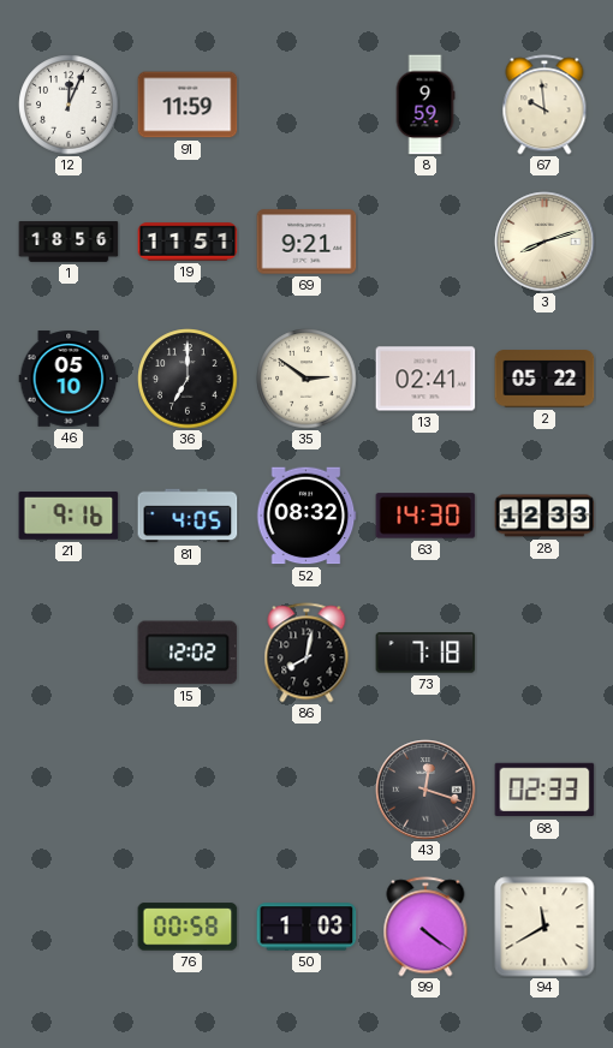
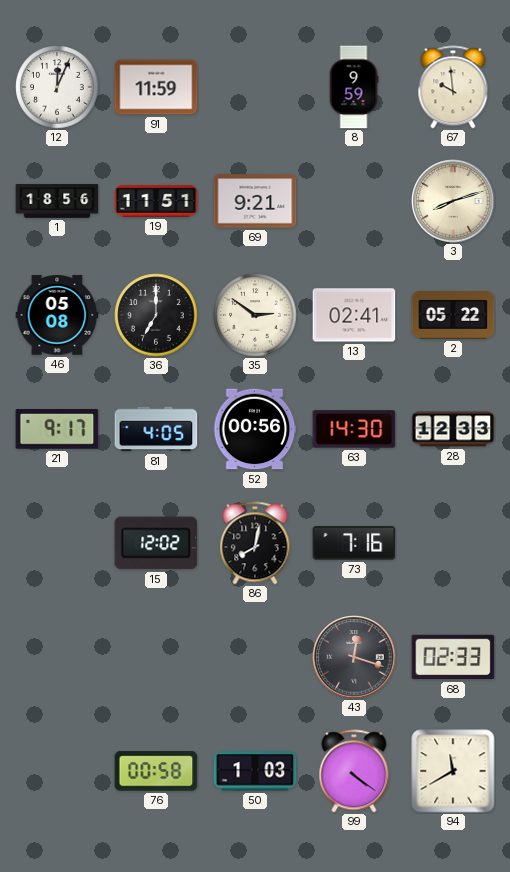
46: 05:10 -> 05:08
21: 9:16 -> 9:17
52: 08:32 -> 00:56
73: 7:18 -> 7:16
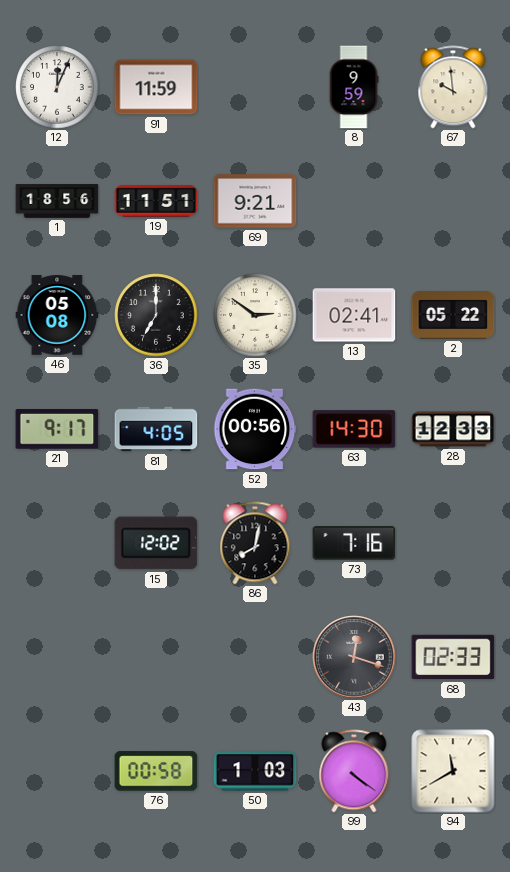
3: 8:12 -> none
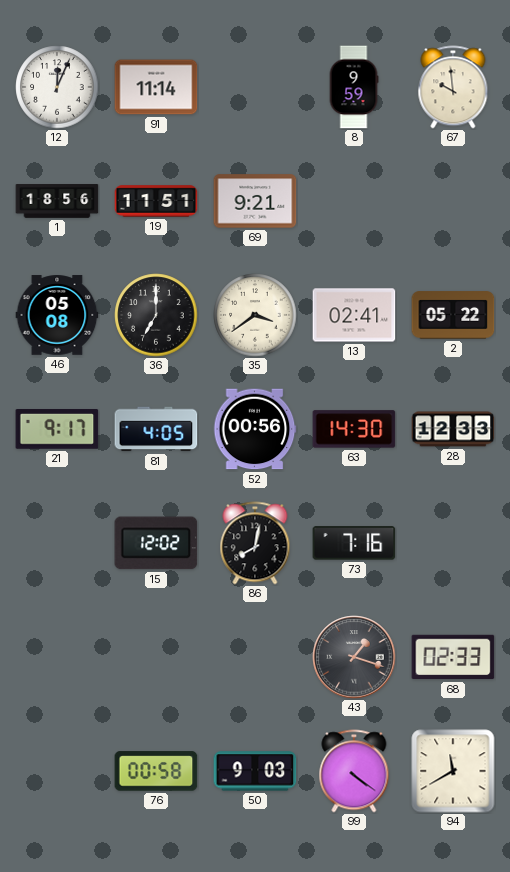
91: 11:59 -> 11:14
35: 2:51 -> 3:39
43: 12:18 -> 1:18
50: 1:03 -> 9:03
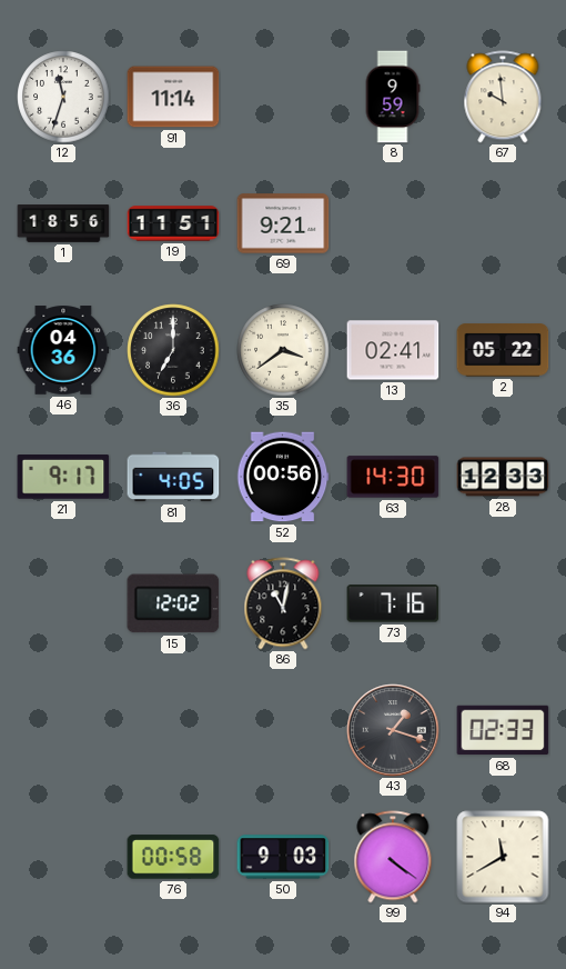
12: 12:04 -> 11:33
46: 05:08 -> 04:36
86: 8:02 -> 11:02
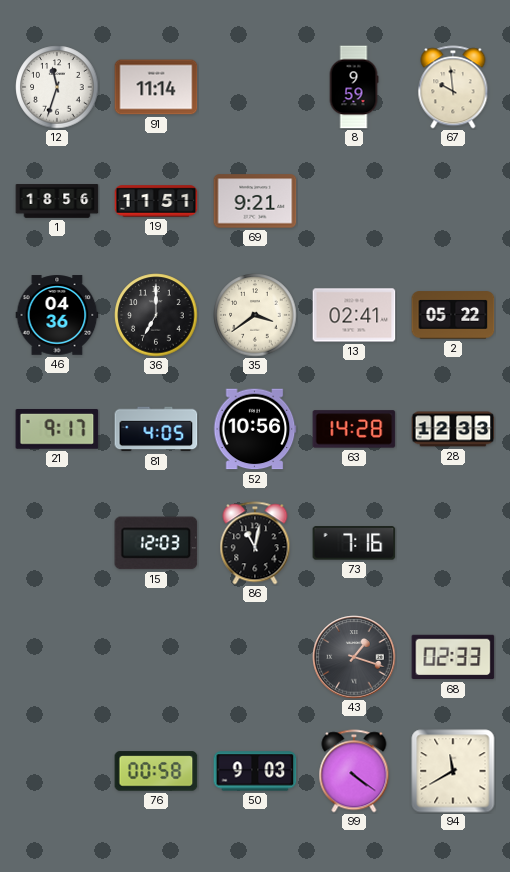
52: 00:56 -> 10:56
63: 14:30 -> 14:28
15: 12:02 -> 12:03
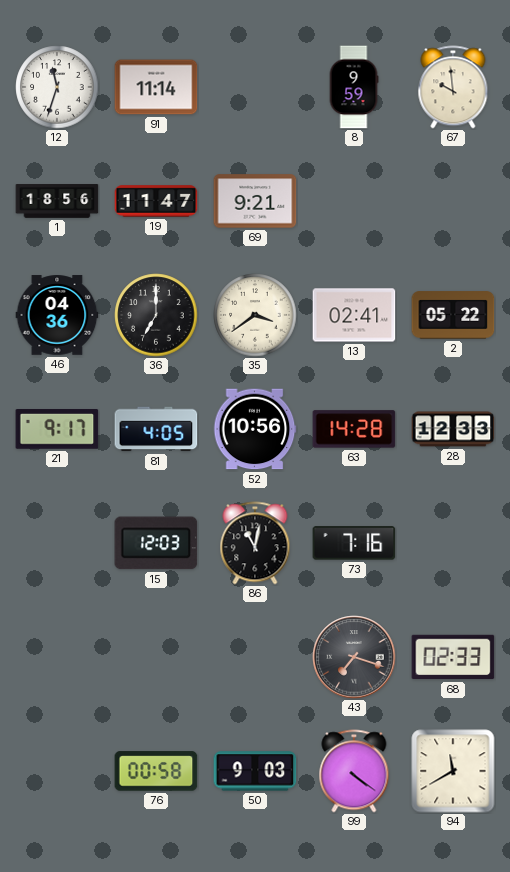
19: 11:51 -> 11:47
43: 1:18 -> 7:18
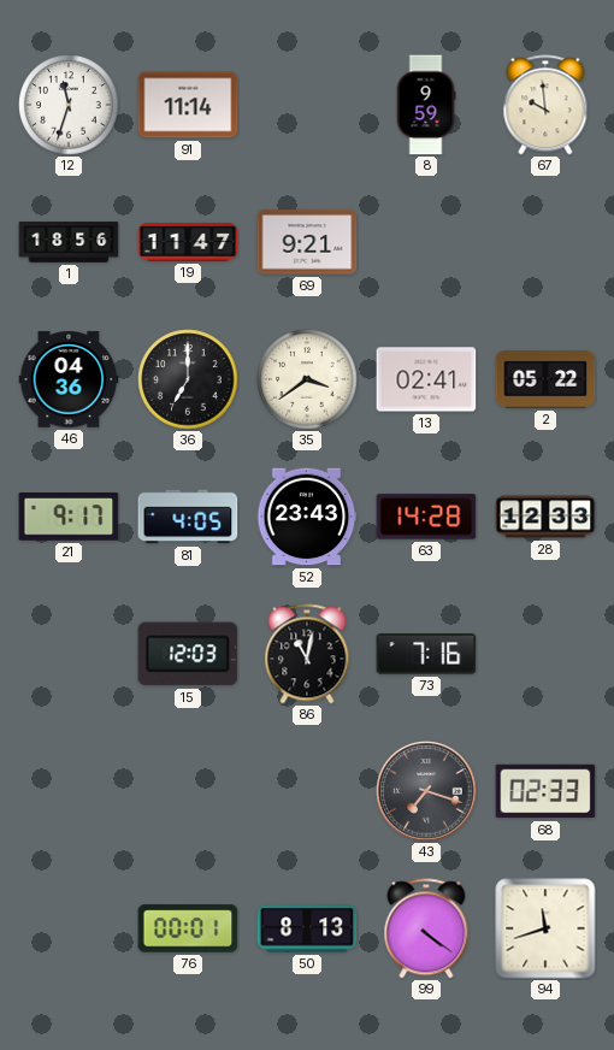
52: 10:56 -> 23:43
76: 00:58 -> 00:01
50: 9:03 -> 8:13
94: 11:40 -> 11:42
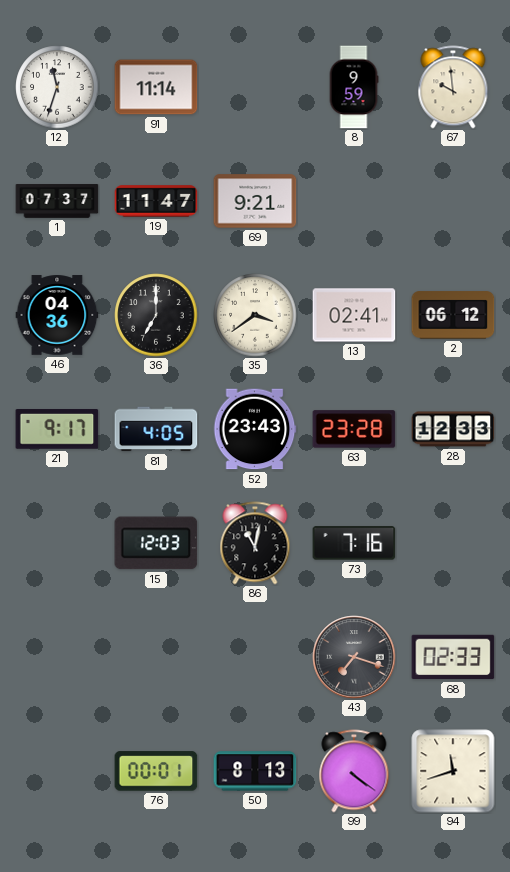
1: 18:56 -> 07:37
2: 05:22 -> 06:12
63: 14:28 -> 23:28
